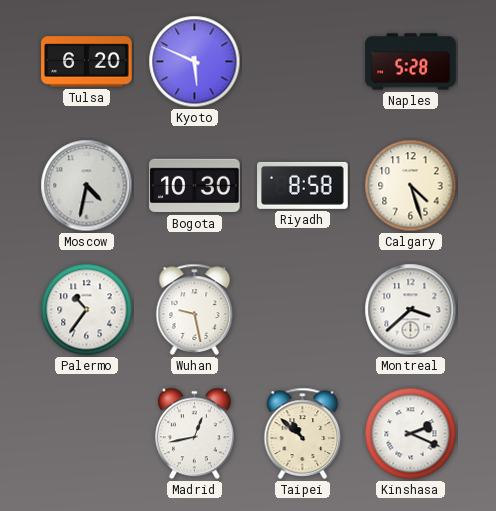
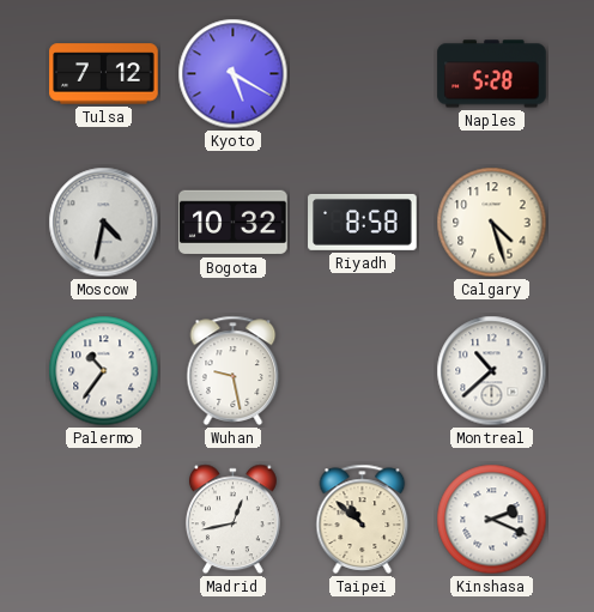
Tulsa: 6:20 -> 7:12
Kyoto: 5:49 -> 5:20
Bogota: 10:30 -> 10:32
Montreal: 3:38 -> 10:38
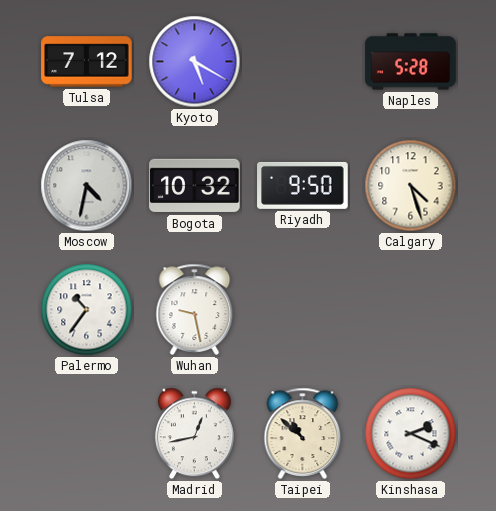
Riyadh: 8:58 -> 9:50
Montreal: 10:38 -> none
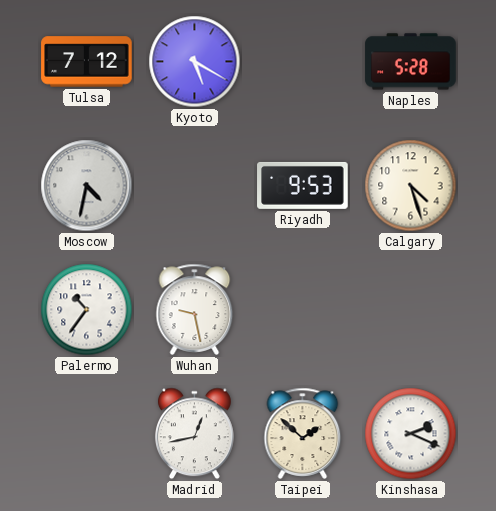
Bogota: 10:32 -> none
Riyadh: 9:50 -> 9:53
Taipei: 10:52 -> 1:52
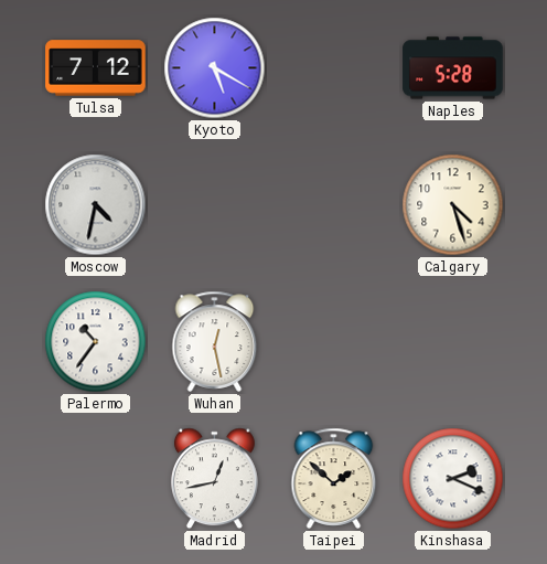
Riyadh: 9:53 -> none
Wuhan: 9:28 -> 12:28
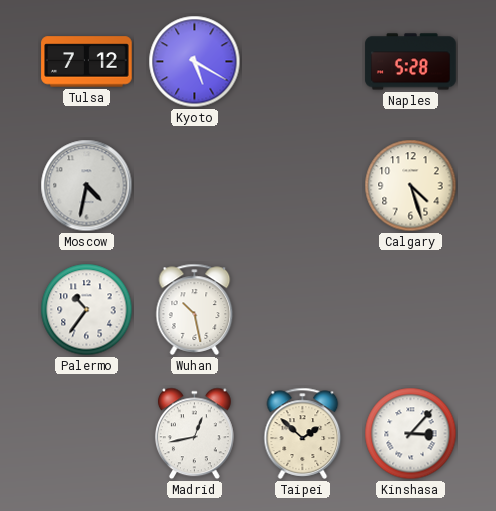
Wuhan: 12:28 -> 10:28
Kinshasa: 2:19 -> 3:07
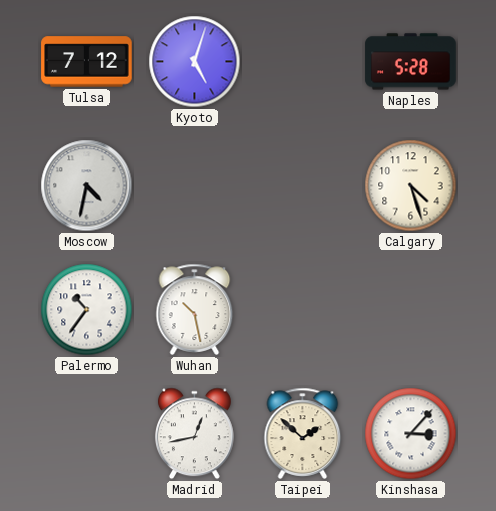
Kyoto: 5:20 -> 5:03
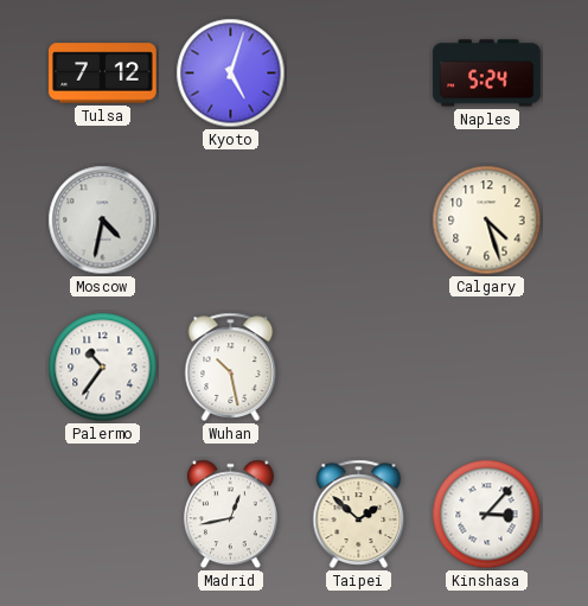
Naples: 5:28 -> 5:24
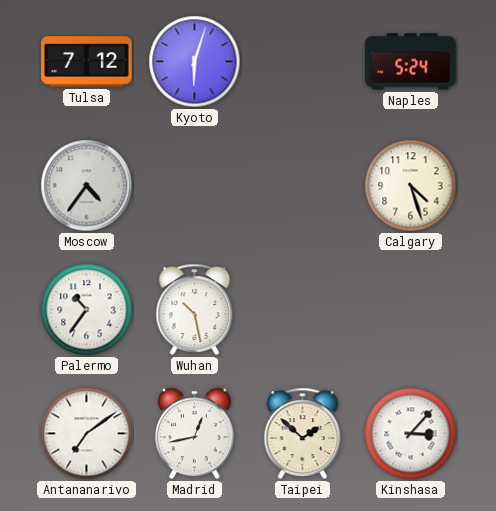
Kyoto: 5:03 -> 6:03
Moscow: 4:32 -> 4:36
Antananarivo: none -> 7:09
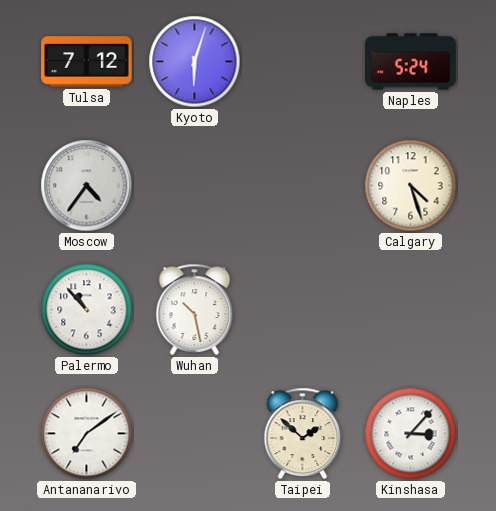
Palermo: 10:36 -> 10:53
Madrid: 12:43 -> none
